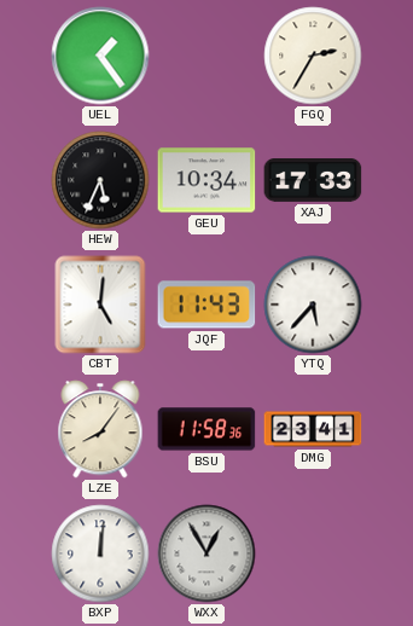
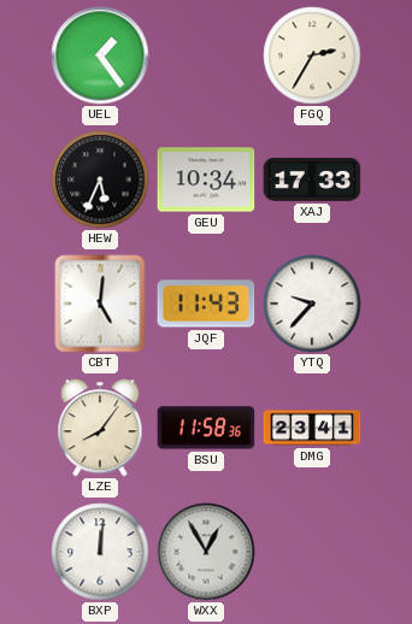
YTQ: 5:37 -> 9:37
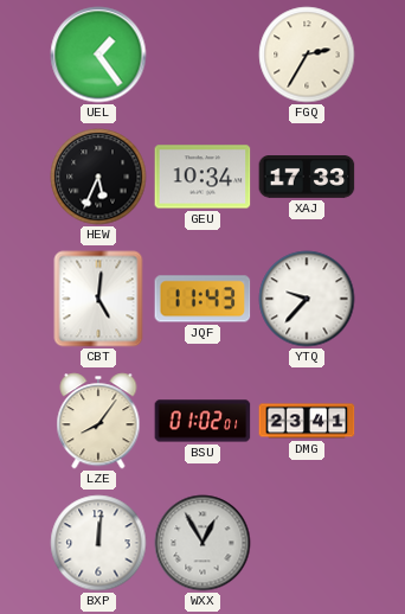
BSU: 11:58 -> 01:02
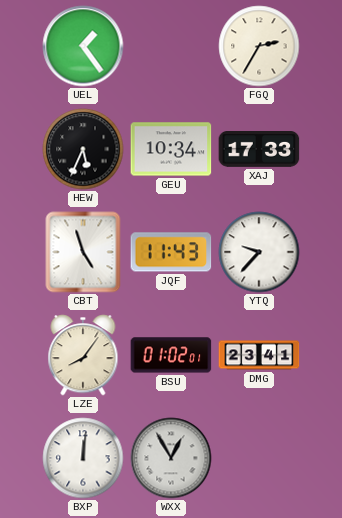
CBT: 5:01 -> 4:57
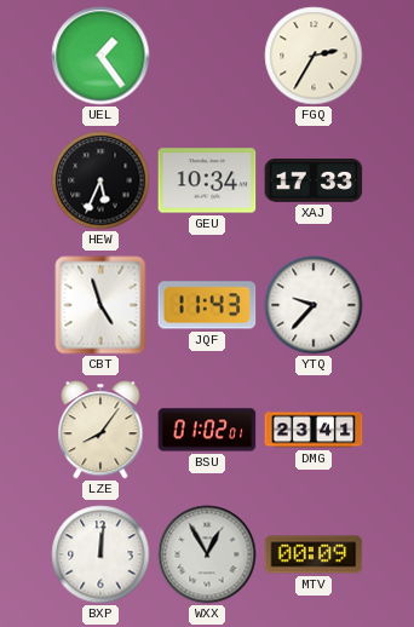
MTV: none -> 00:09
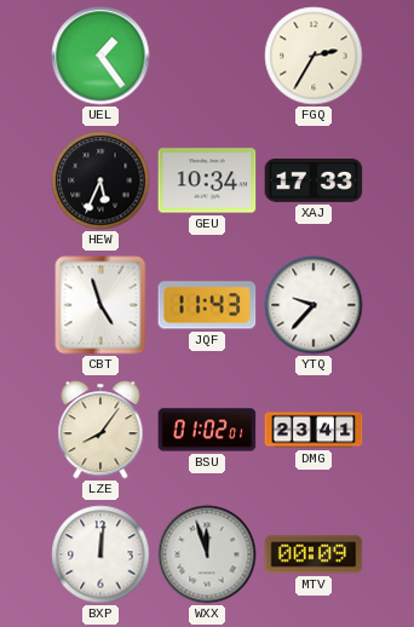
WXX: 12:55 -> 11:57
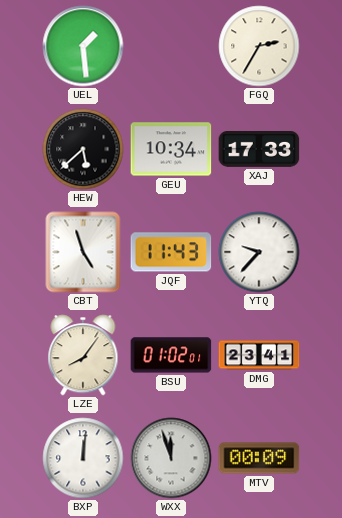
UEL: 1:24 -> 1:29
HEW: 5:34 -> 5:38
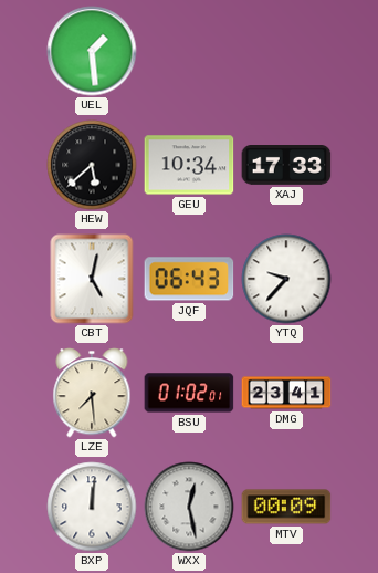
FGQ: 2:35 -> none
CBT: 4:57 -> 5:02
JQF: 11:43 -> 06:43
LZE: 8:06 -> 7:29
WXX: 11:57 -> 12:28
